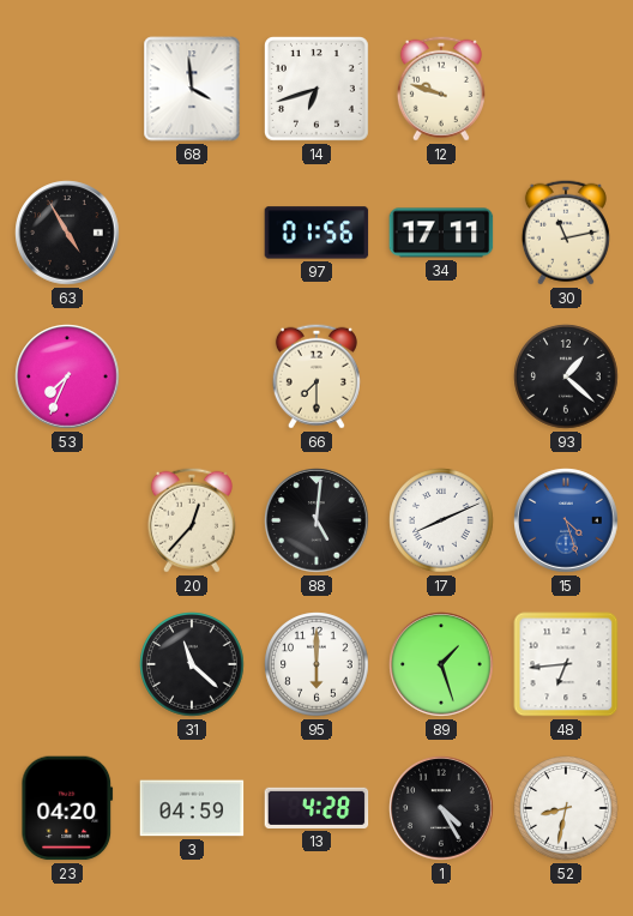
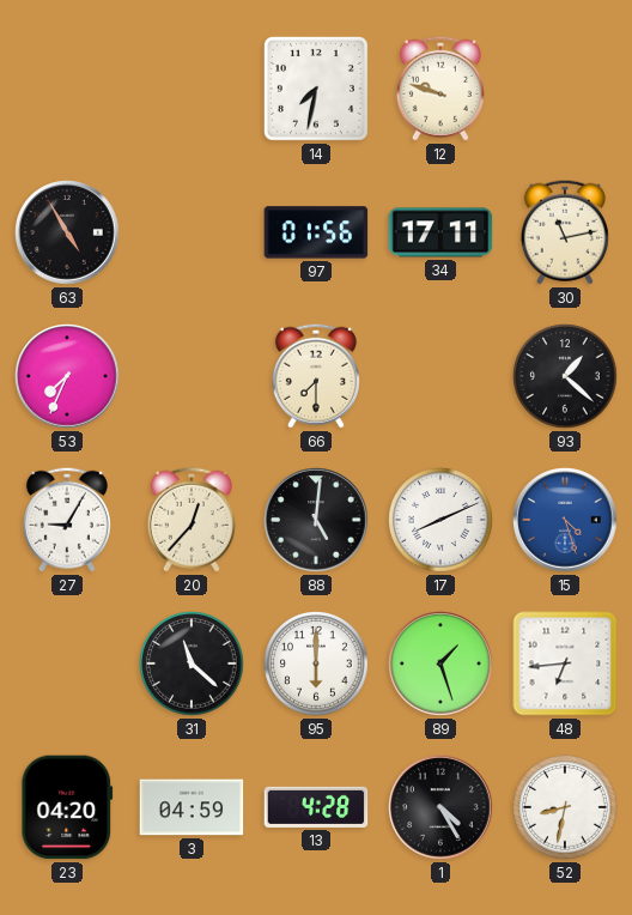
68: 3:59 -> none
14: 6:42 -> 7:32
27: none -> 9:05
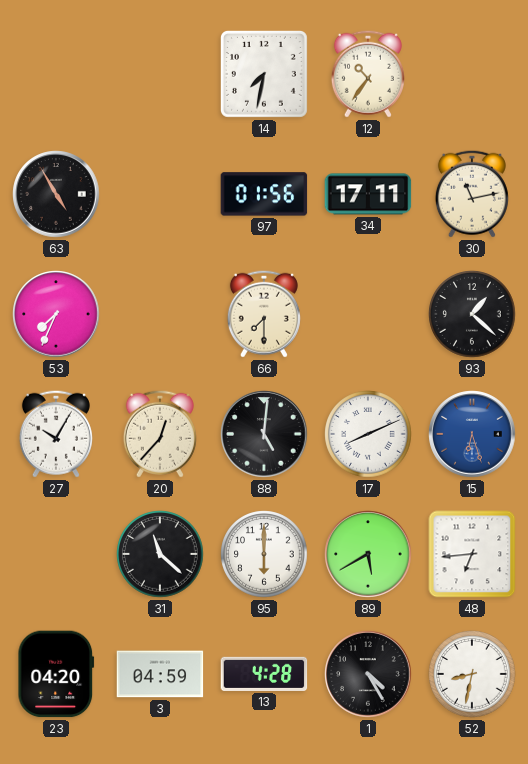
12: 9:48 -> 10:36
27: 9:05 -> 10:05
15: 4:27 -> 6:27
89: 1:27 -> 5:40
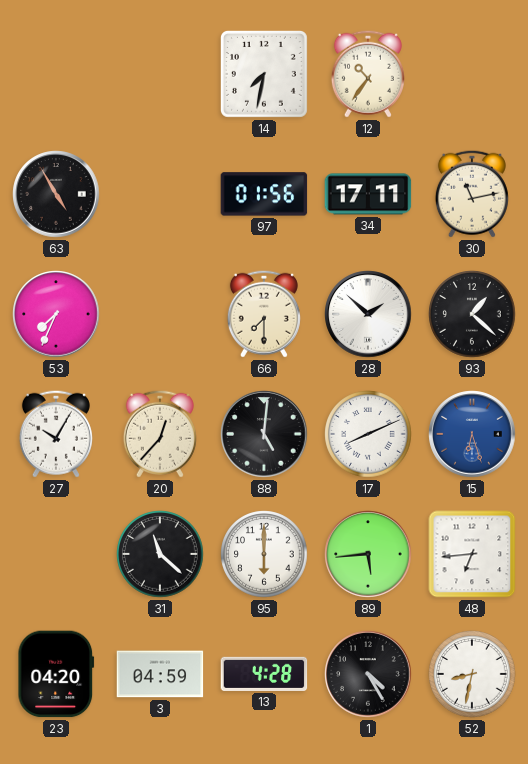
28: none -> 1:52
89: 5:40 -> 5:44
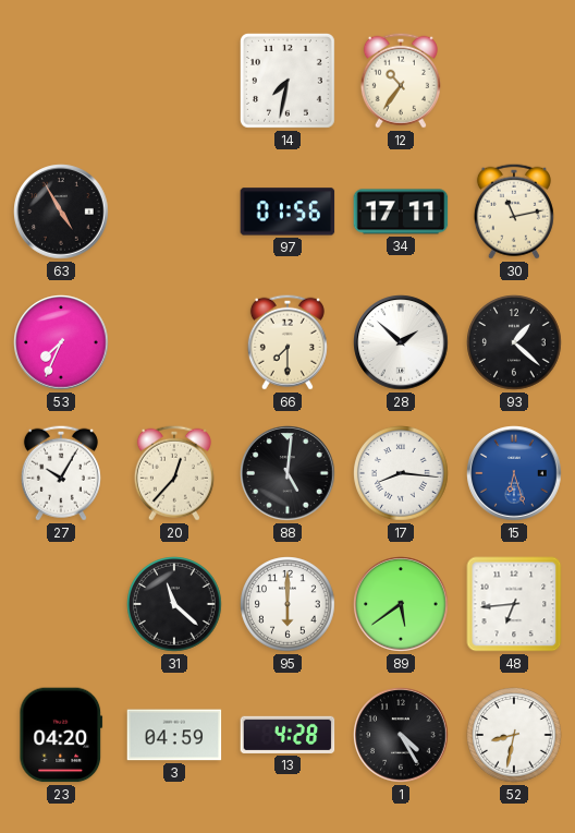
17: 8:11 -> 8:16
89: 5:44 -> 5:39
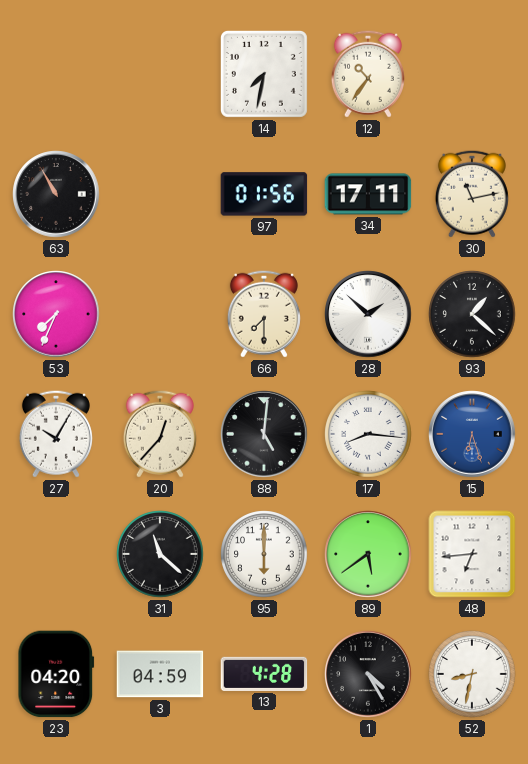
63: 4:55 -> 10:55
